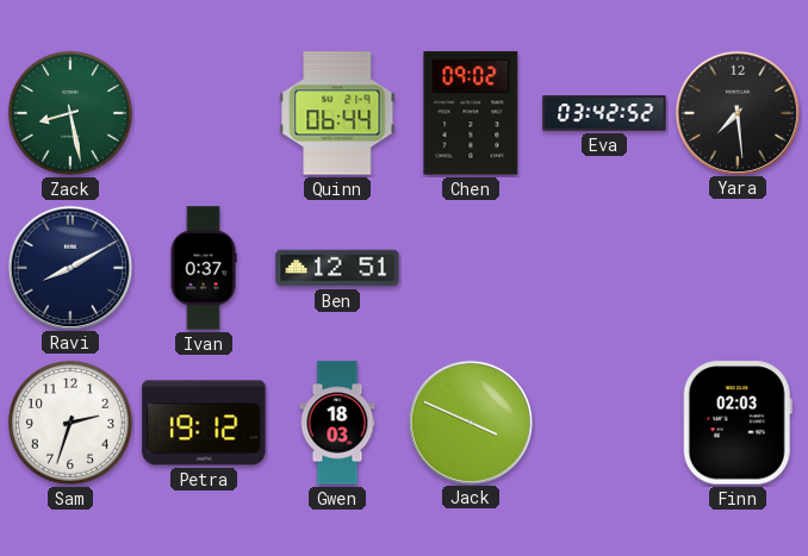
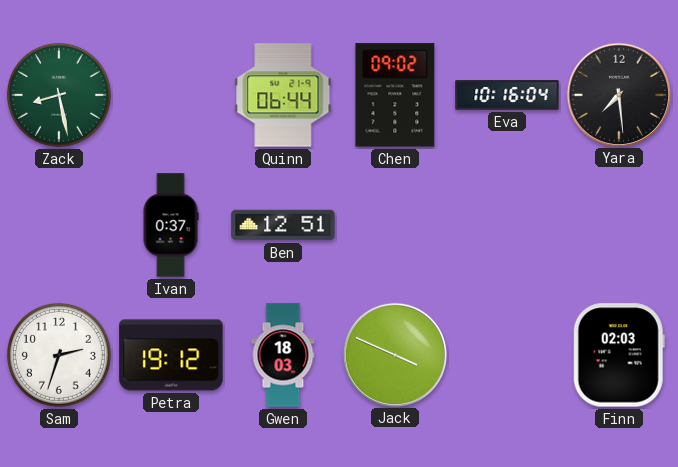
Eva: 03:42 -> 10:16
Ravi: 8:10 -> none
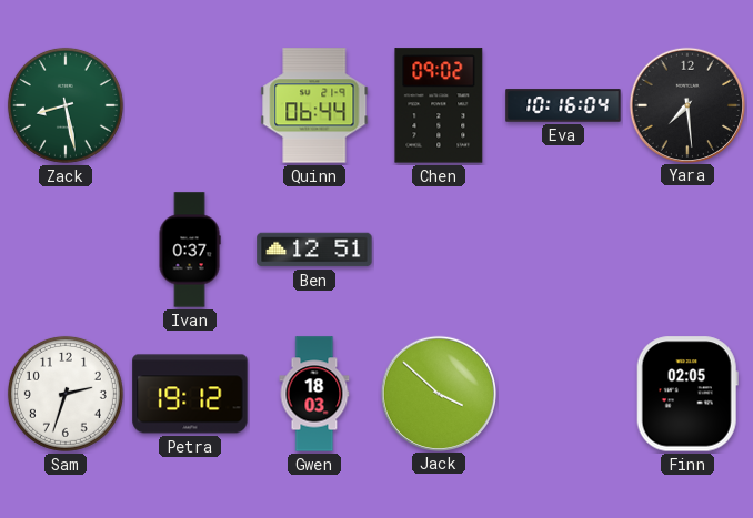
Jack: 3:49 -> 3:52
Finn: 02:03 -> 02:05
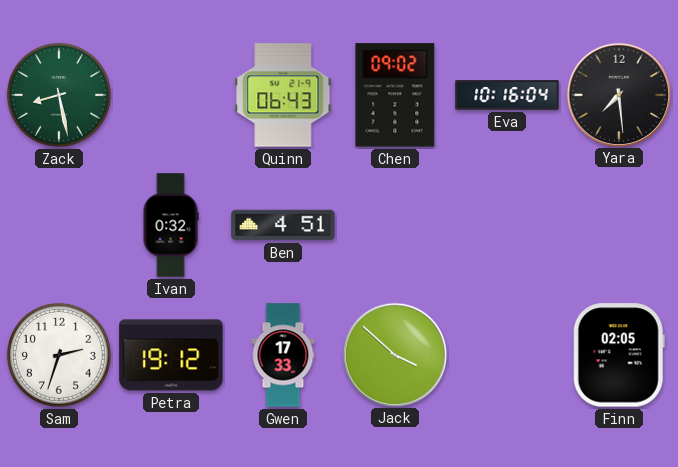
Quinn: 06:44 -> 06:43
Ivan: 0:37 -> 0:32
Ben: 12:51 -> 4:51
Gwen: 18:03 -> 17:33
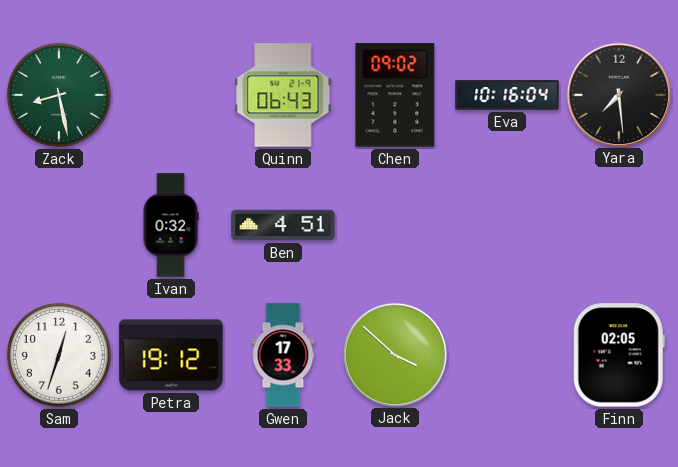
Sam: 2:33 -> 12:33
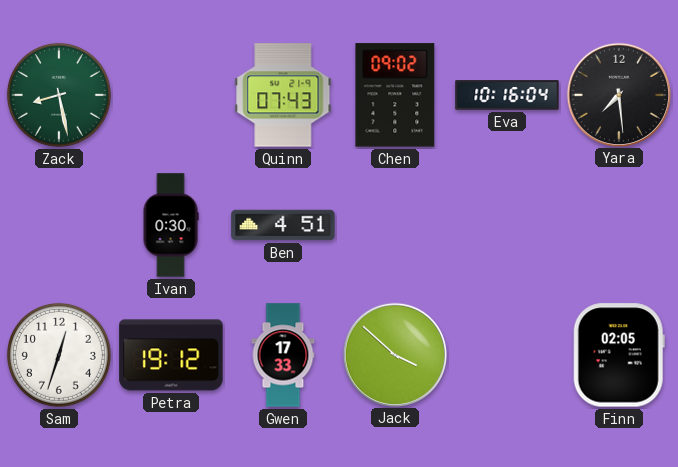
Quinn: 06:43 -> 07:43
Ivan: 0:32 -> 0:30
